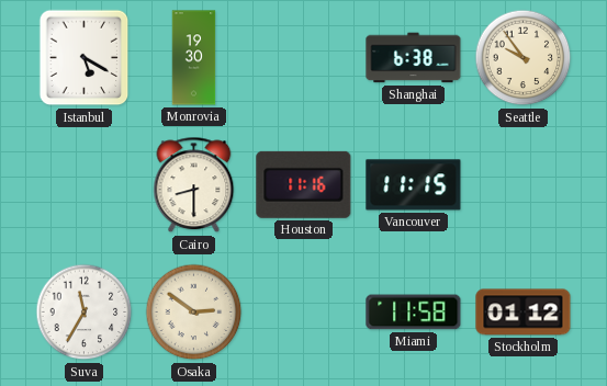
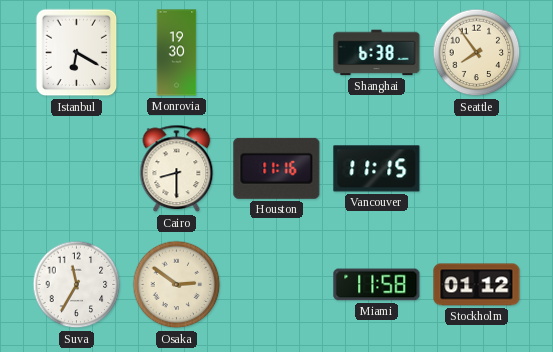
Istanbul: 5:20 -> 6:20
Seattle: 9:54 -> 7:54
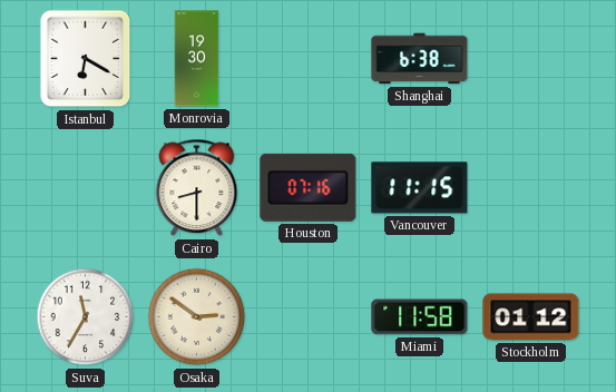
Seattle: 7:54 -> none
Houston: 11:16 -> 07:16
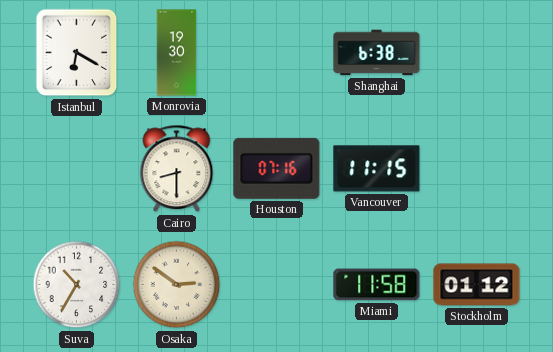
Suva: 11:35 -> 10:35
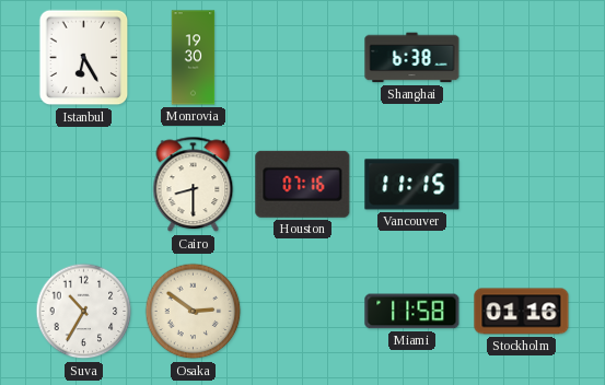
Istanbul: 6:20 -> 6:25
Stockholm: 01:12 -> 01:16
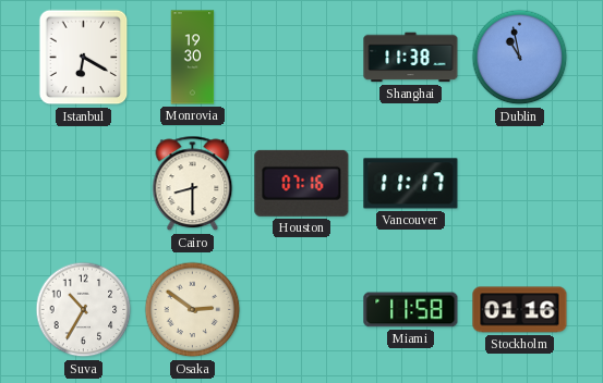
Istanbul: 6:25 -> 6:20
Shanghai: 6:38 -> 11:38
Dublin: none -> 10:58
Vancouver: 11:15 -> 11:17
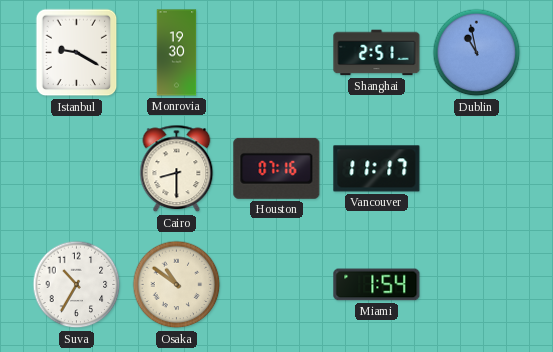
Istanbul: 6:20 -> 9:20
Shanghai: 11:38 -> 2:51
Osaka: 2:51 -> 10:51
Miami: 11:58 -> 1:54
Stockholm: 01:16 -> none
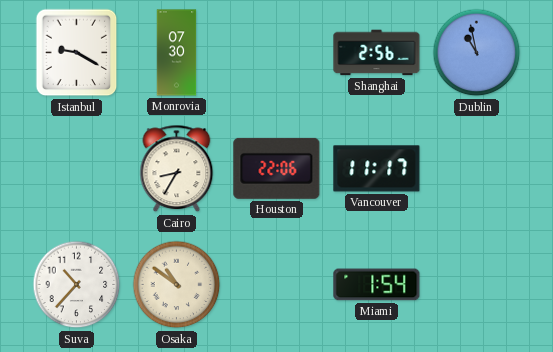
Monrovia: 19:30 -> 07:30
Shanghai: 2:51 -> 2:56
Cairo: 8:30 -> 8:35
Houston: 07:16 -> 22:06
Suva: 10:35 -> 10:37
